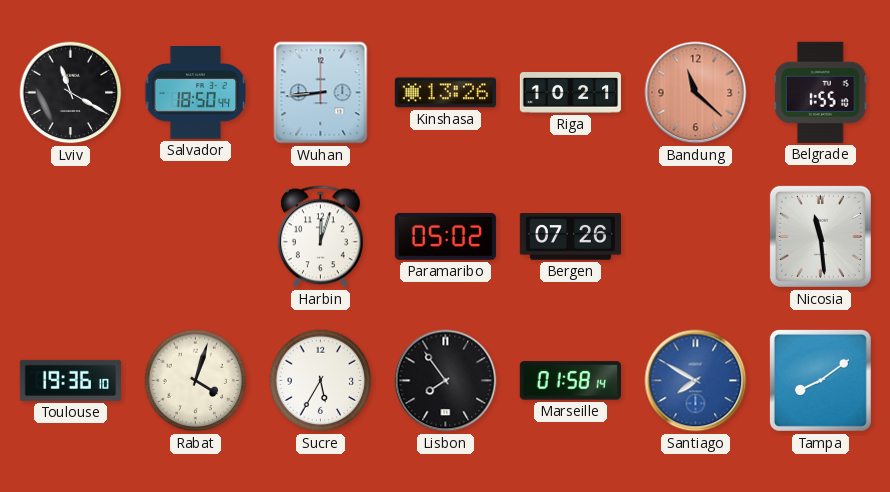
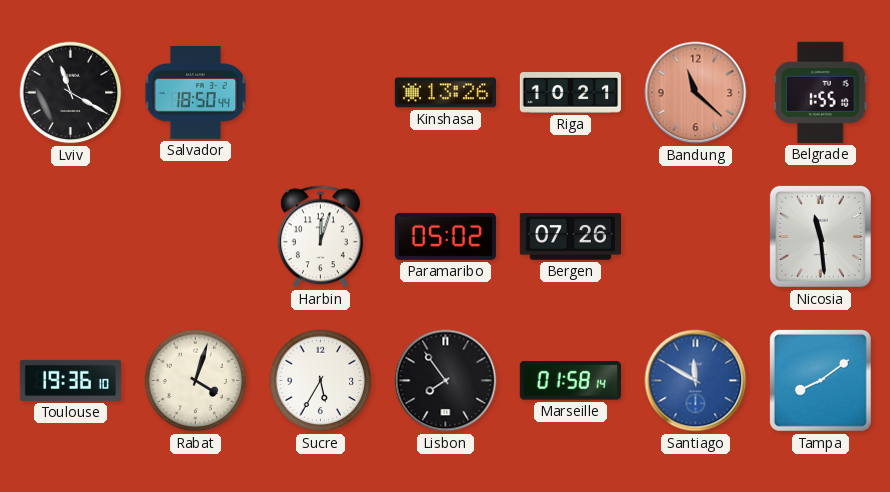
Wuhan: 8:44 -> none
Santiago: 7:50 -> 11:50
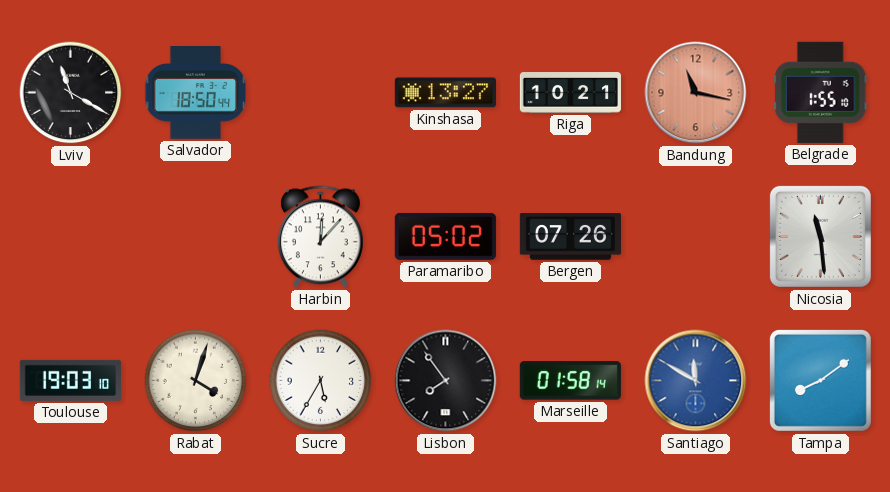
Kinshasa: 13:26 -> 13:27
Bandung: 11:22 -> 11:17
Harbin: 12:03 -> 12:07
Toulouse: 19:36 -> 19:03
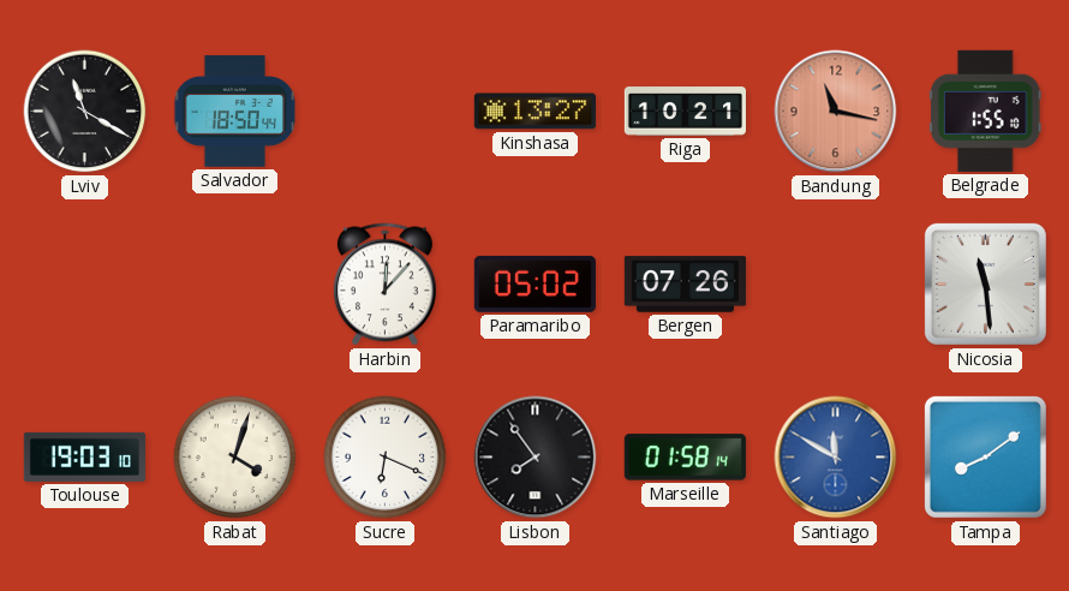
Sucre: 5:35 -> 6:19
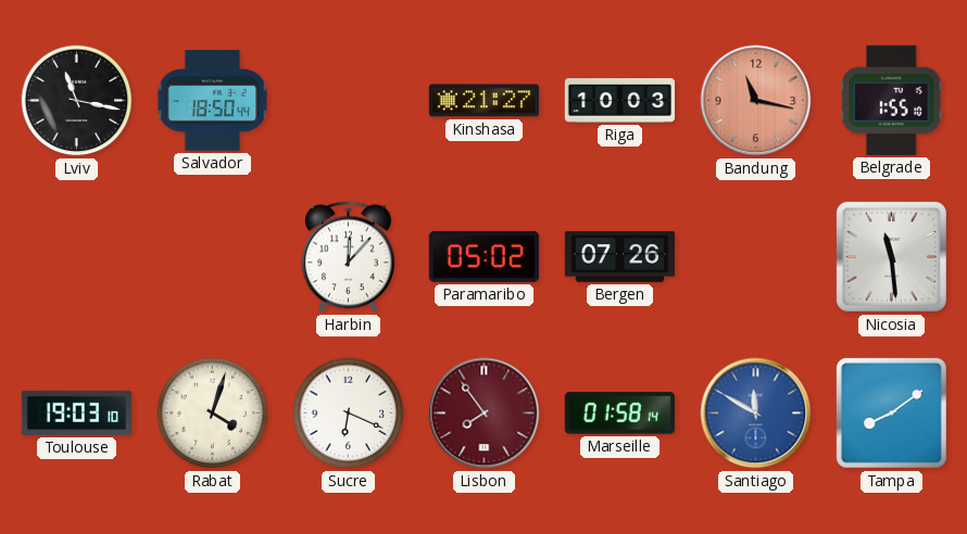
Lviv: 11:20 -> 11:17
Kinshasa: 13:27 -> 21:27
Riga: 10:21 -> 10:03
Lisbon dial: black -> burgundy
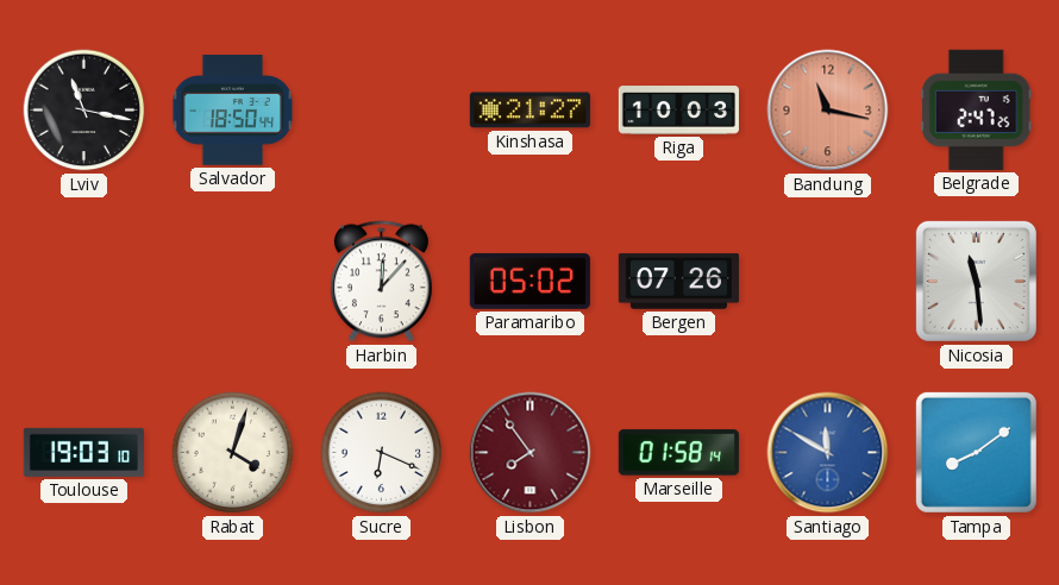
Belgrade: 1:55 -> 2:47
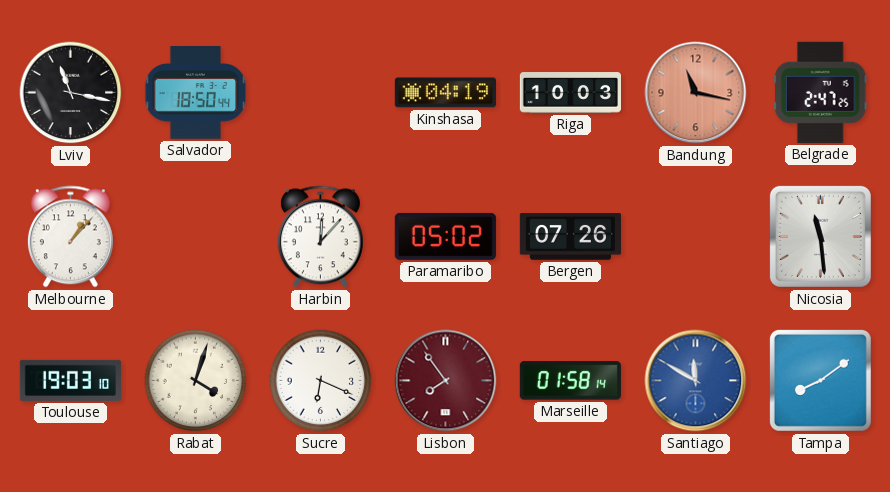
Kinshasa: 21:27 -> 04:19
Melbourne: none -> 1:07
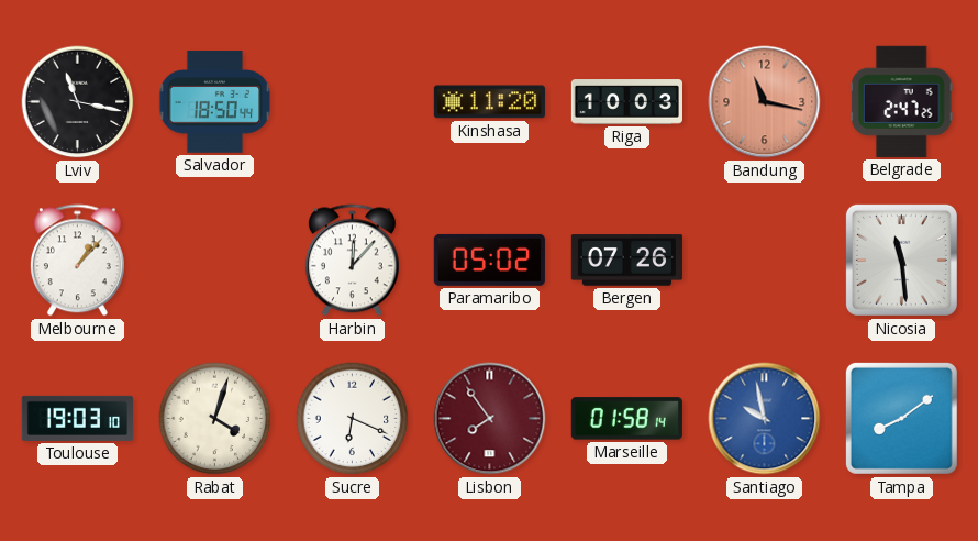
Kinshasa: 04:19 -> 11:20
Santiago: 11:50 -> 9:58
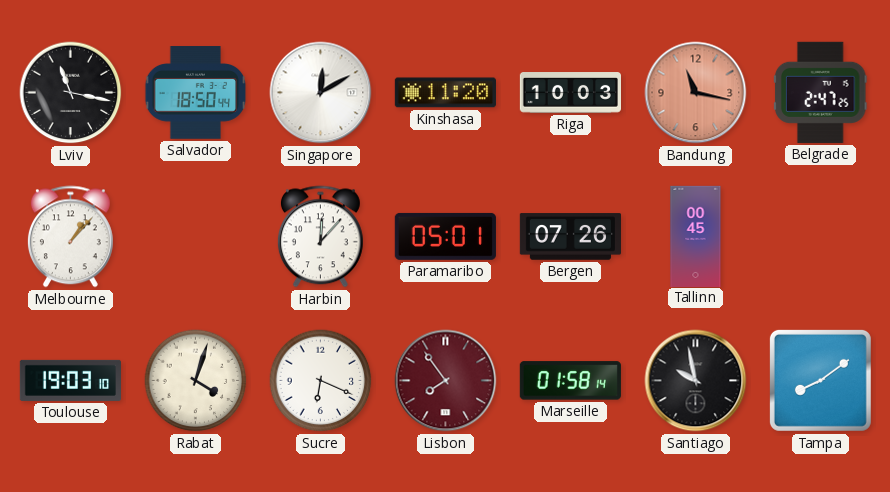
Singapore: none -> 12:10
Paramaribo: 05:02 -> 05:01
Tallinn: none -> 00:45
Nicosia: 11:29 -> none
Santiago dial: blue -> black
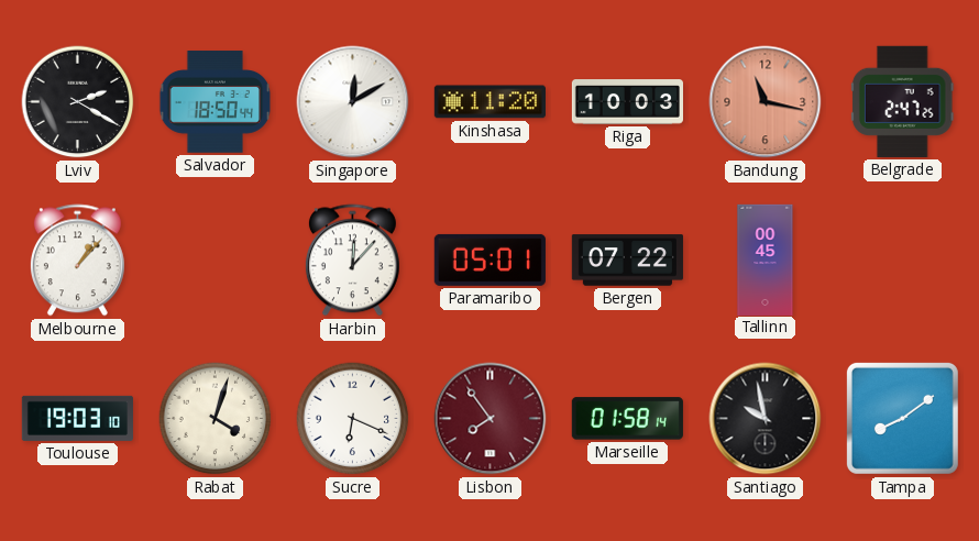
Lviv: 11:17 -> 2:20
Bergen: 07:26 -> 07:22
